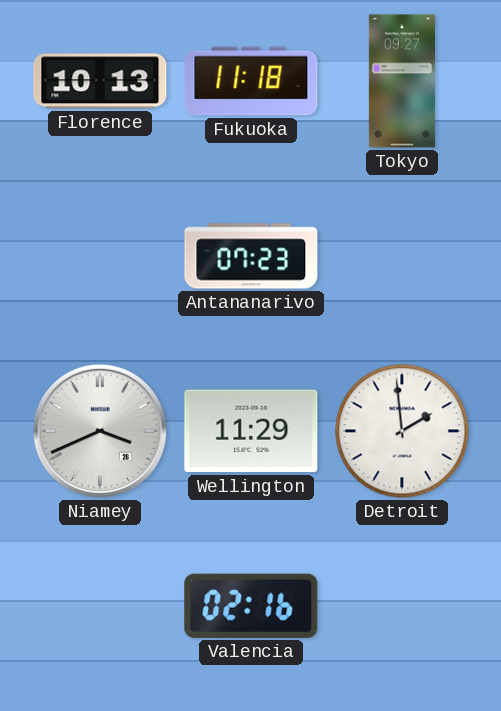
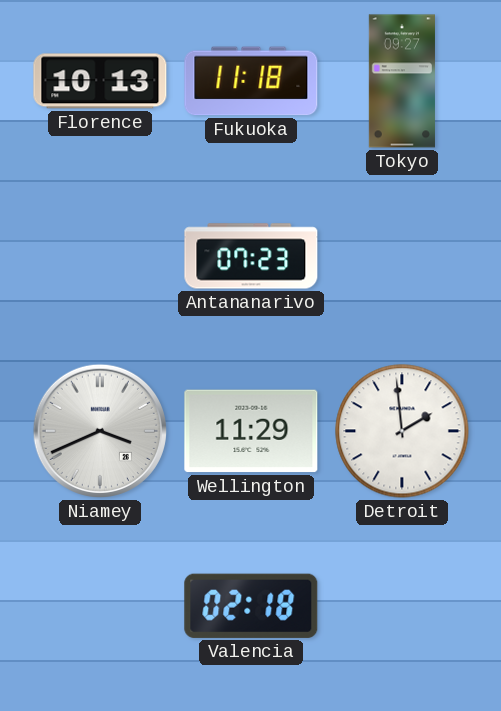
Valencia: 02:16 -> 02:18
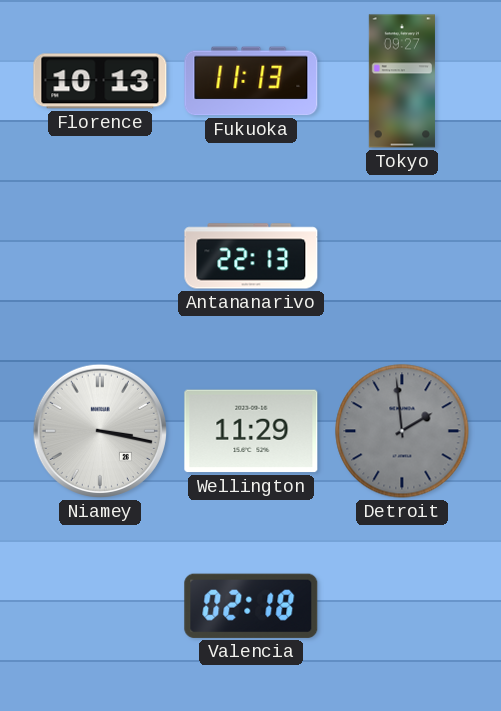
Fukuoka: 11:18 -> 11:13
Antananarivo: 07:23 -> 22:13
Niamey: 3:41 -> 3:17
Detroit dial: white -> grey
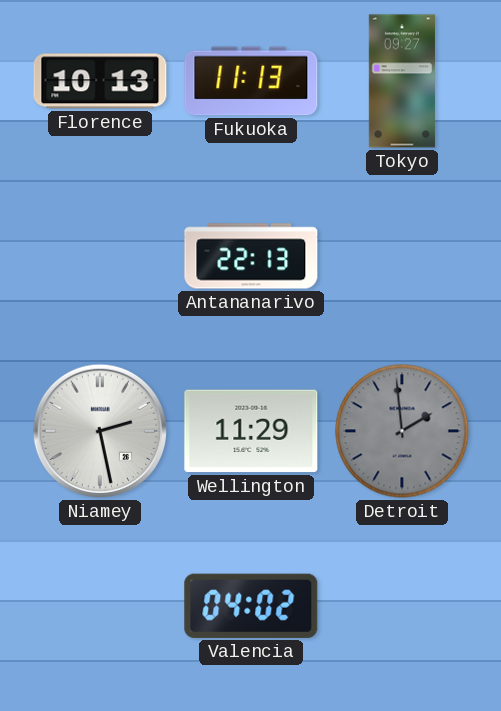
Niamey: 3:17 -> 2:28
Valencia: 02:18 -> 04:02
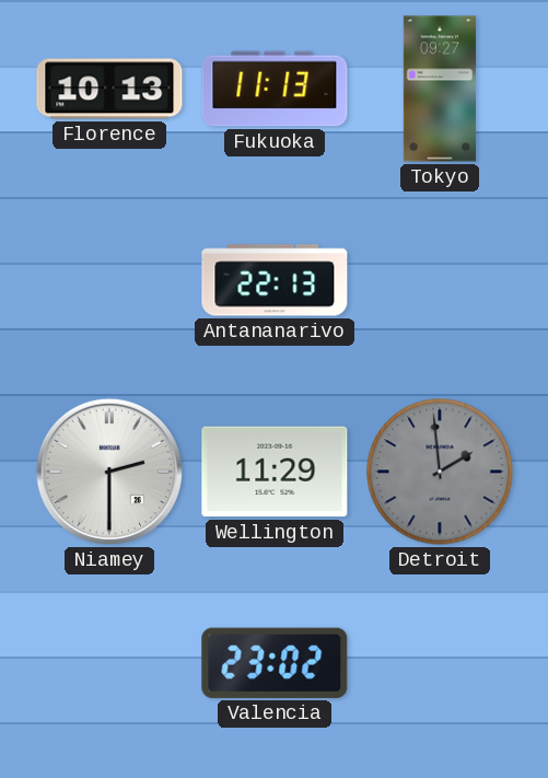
Niamey: 2:28 -> 2:30
Valencia: 04:02 -> 23:02
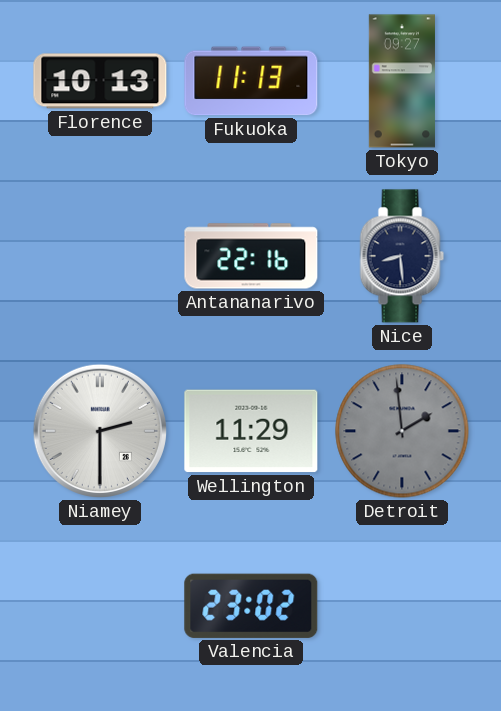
Antananarivo: 22:13 -> 22:16
Nice: none -> 8:29
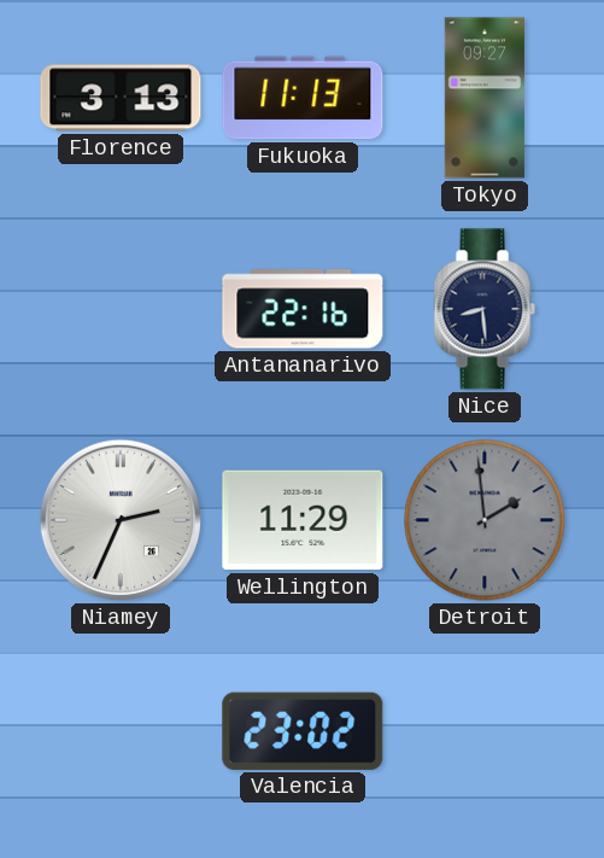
Florence: 10:13 -> 3:13
Niamey: 2:30 -> 2:34
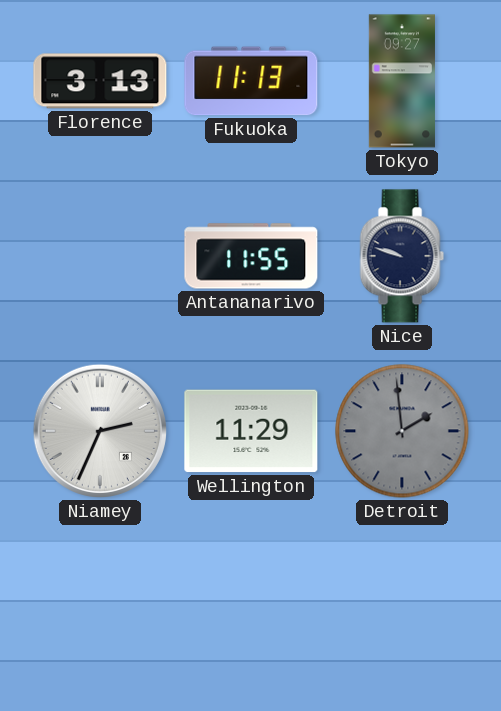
Antananarivo: 22:16 -> 11:55
Nice: 8:29 -> 9:48
Valencia: 23:02 -> none
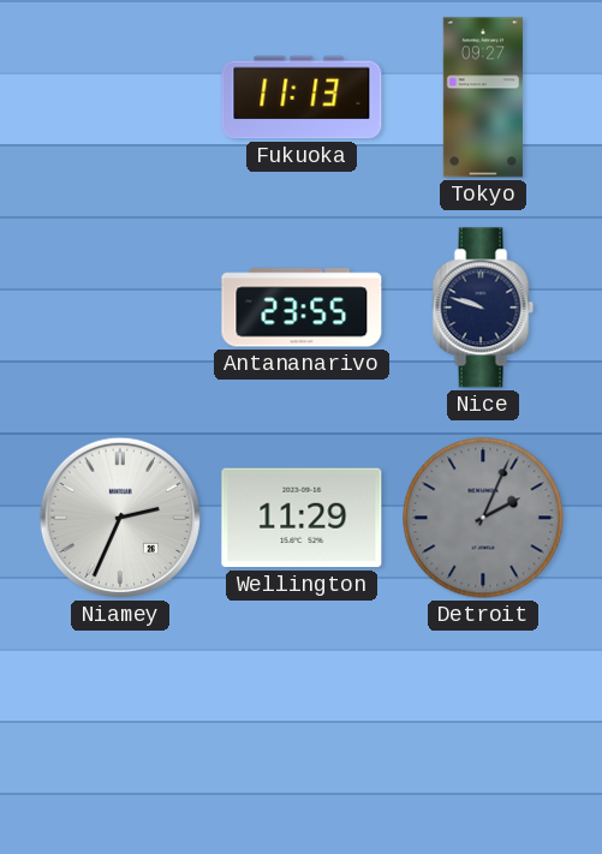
Florence: 3:13 -> none
Antananarivo: 11:55 -> 23:55
Detroit: 1:59 -> 2:04
